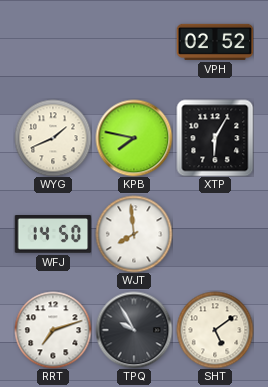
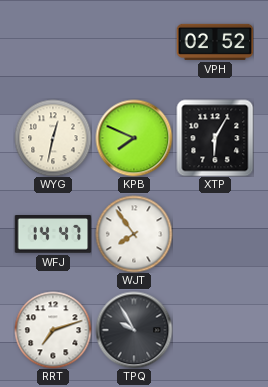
WYG: 1:41 -> 12:32
KPB: 7:47 -> 7:49
WFJ: 14:50 -> 14:47
WJT: 7:59 -> 7:54
SHT: 5:09 -> none
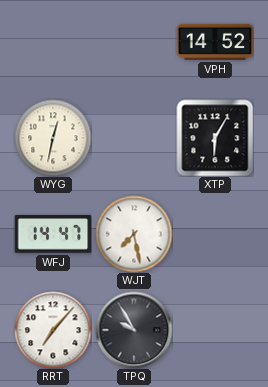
VPH: 02:52 -> 14:52
KPB: 7:49 -> none
WJT: 7:54 -> 7:28
RRT: 7:12 -> 7:07
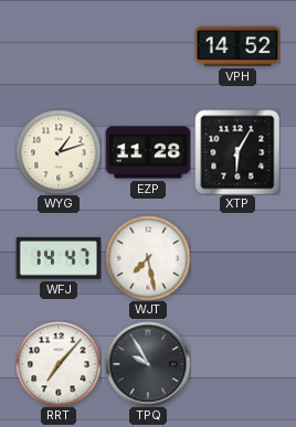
WYG: 12:32 -> 1:12
EZP: none -> 11:28
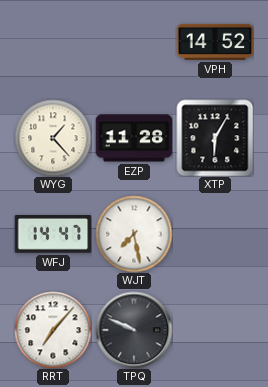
WYG: 1:12 -> 1:23
TPQ: 9:55 -> 9:49
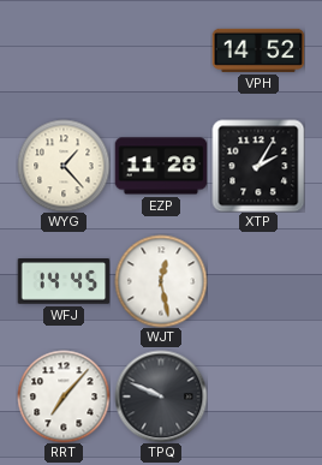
XTP: 6:05 -> 2:05
WFJ: 14:47 -> 14:45
WJT: 7:28 -> 12:28
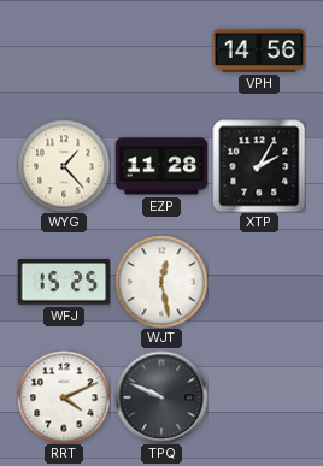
VPH: 14:52 -> 14:56
WFJ: 14:45 -> 15:25
RRT: 7:07 -> 4:11
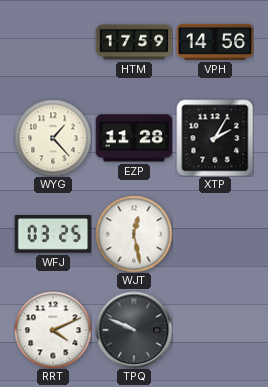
HTM: none -> 17:59
WFJ: 15:25 -> 03:25
